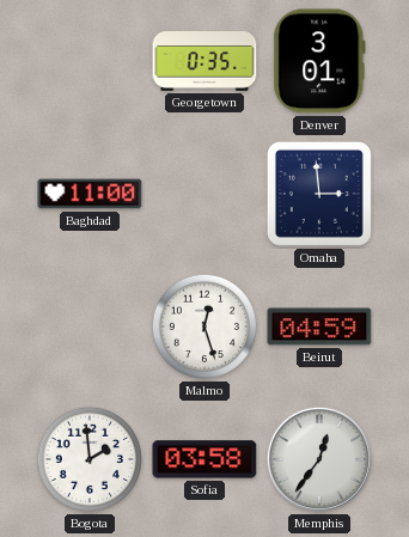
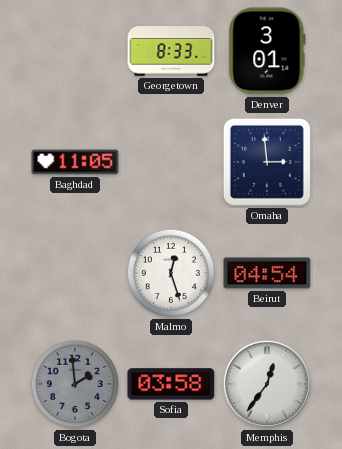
Georgetown: 0:35 -> 8:33
Baghdad: 11:00 -> 11:05
Beirut: 04:59 -> 04:54
Bogota dial: white -> grey
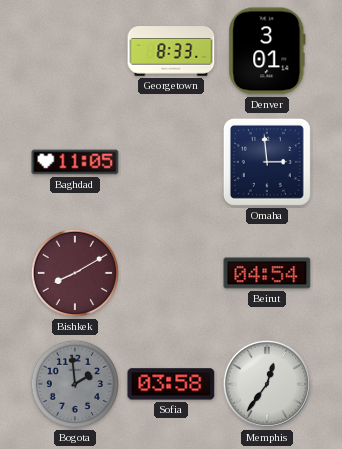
Bishkek: none -> 8:10
Malmo: 12:27 -> none
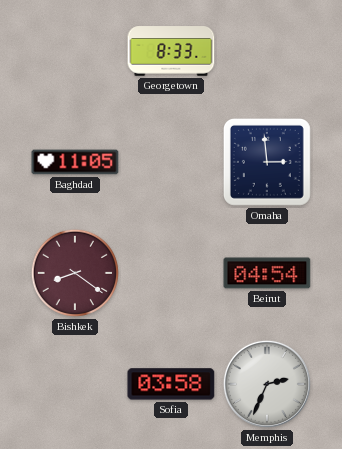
Denver: 3:01 -> none
Bishkek: 8:10 -> 8:21
Bogota: 1:59 -> none
Memphis: 12:36 -> 2:34
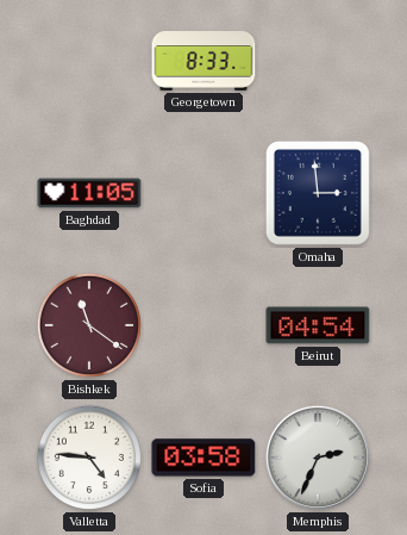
Bishkek: 8:21 -> 11:21
Valletta: none -> 4:46
